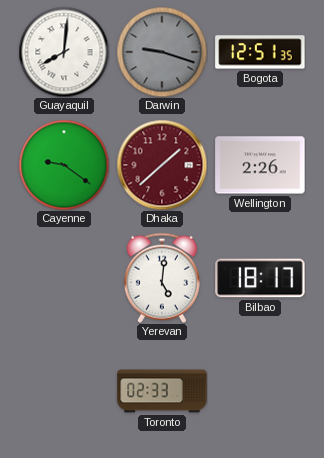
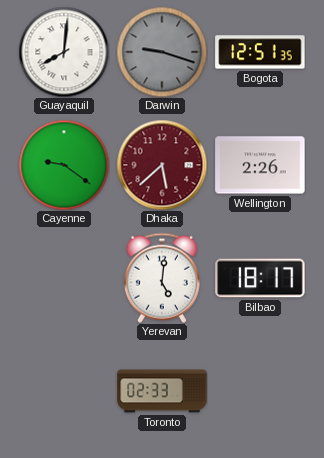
Dhaka: 1:38 -> 5:38
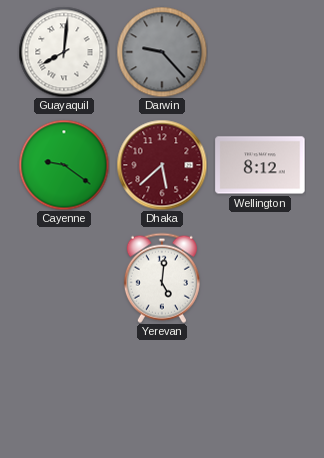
Darwin: 9:18 -> 9:23
Bogota: 12:51 -> none
Wellington: 2:26 -> 8:12
Bilbao: 18:17 -> none
Toronto: 02:33 -> none
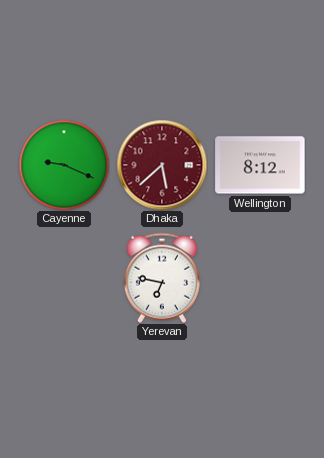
Guayaquil: 8:01 -> none
Darwin: 9:23 -> none
Cayenne: 9:21 -> 9:19
Yerevan: 5:01 -> 6:47
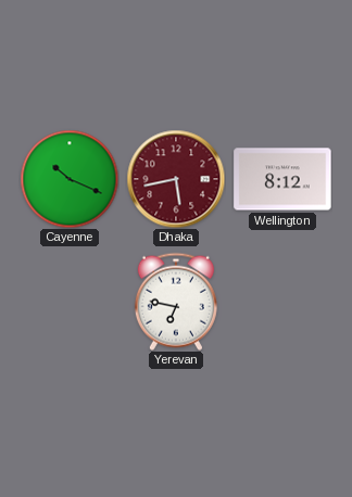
Cayenne: 9:19 -> 10:19
Dhaka: 5:38 -> 5:43
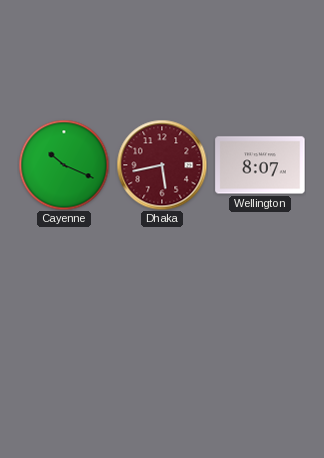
Wellington: 8:12 -> 8:07
Yerevan: 6:47 -> none
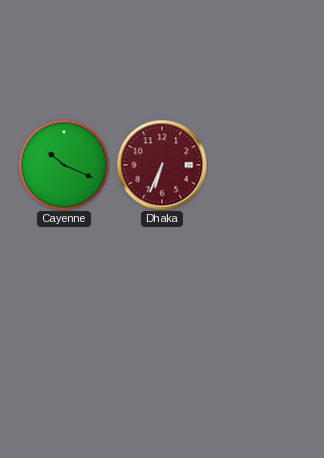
Dhaka: 5:43 -> 6:34
Wellington: 8:07 -> none
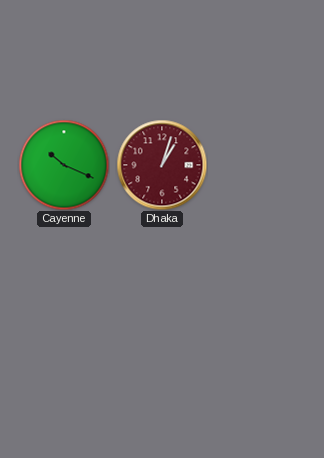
Dhaka: 6:34 -> 1:03
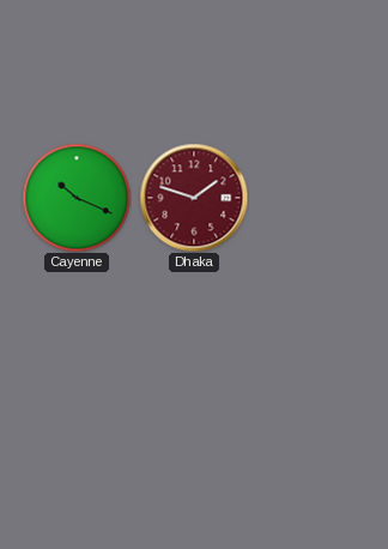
Dhaka: 1:03 -> 1:48
